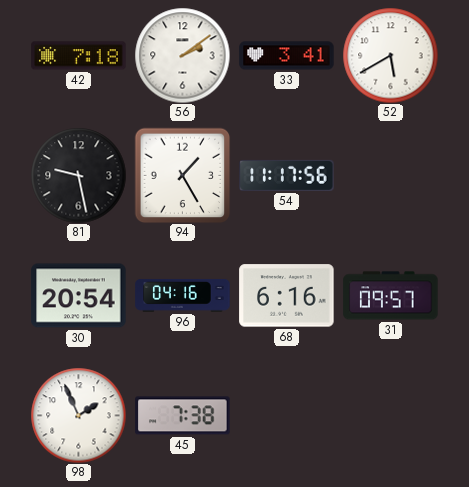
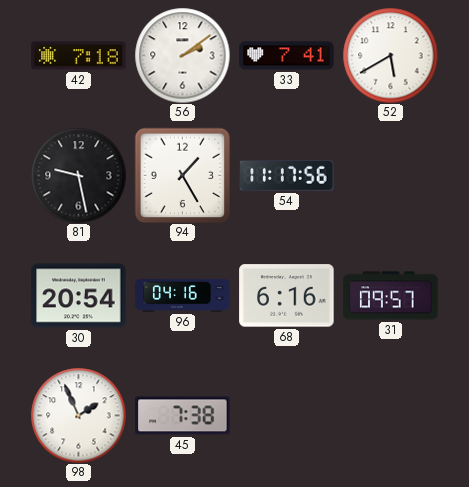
33: 3:41 -> 7:41
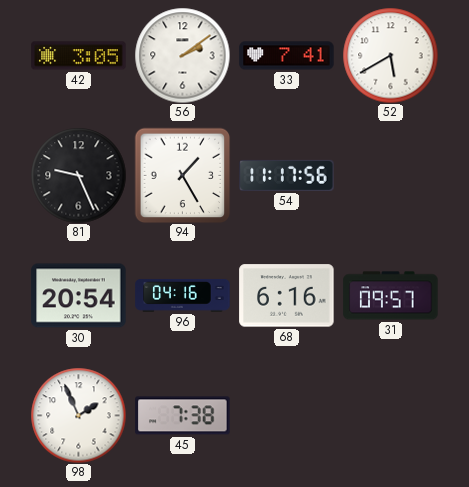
42: 7:18 -> 3:05
81: 9:28 -> 9:26
